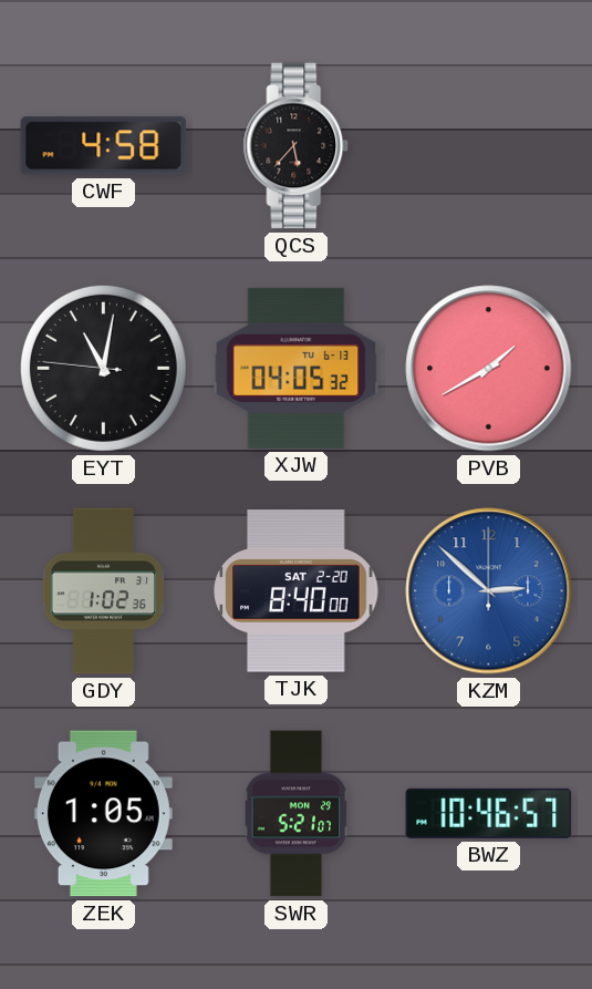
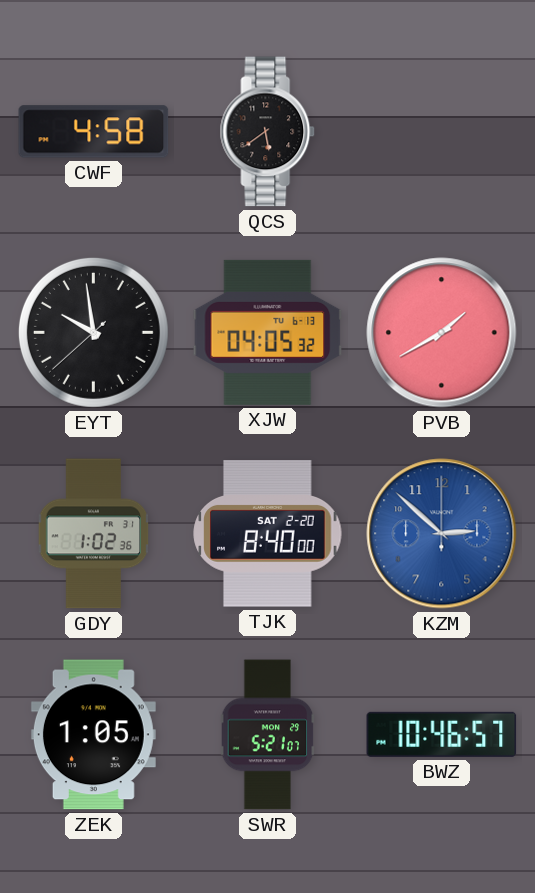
QCS: 5:37 -> 5:39
EYT: 11:01 -> 9:58
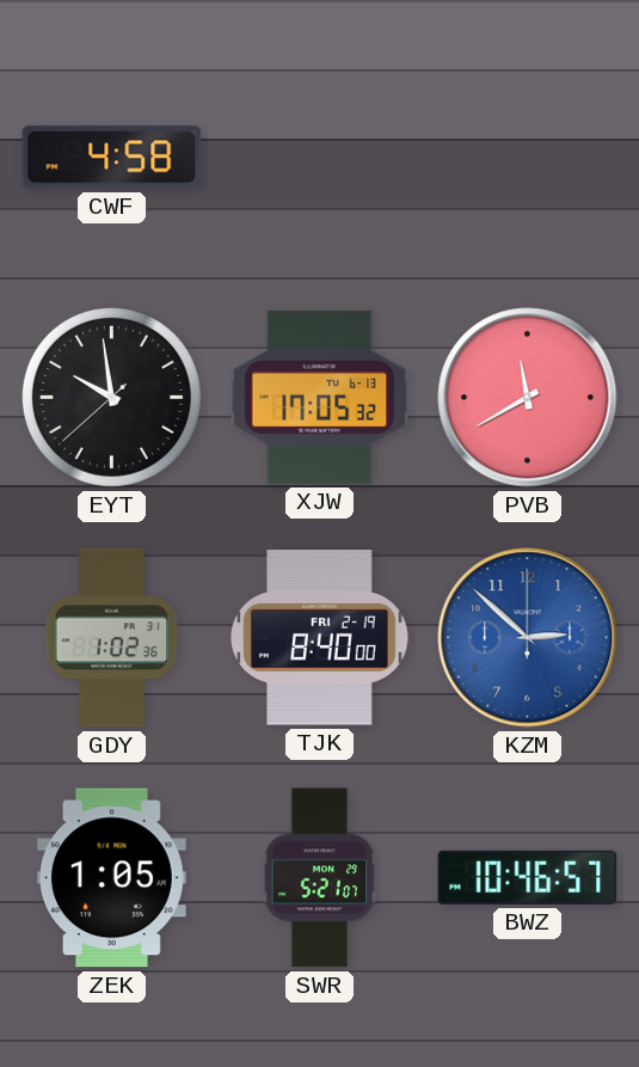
QCS: 5:39 -> none
XJW: 04:05 -> 17:05
PVB: 1:40 -> 11:40
TJK date: SAT 2-20 -> FRI 2-19
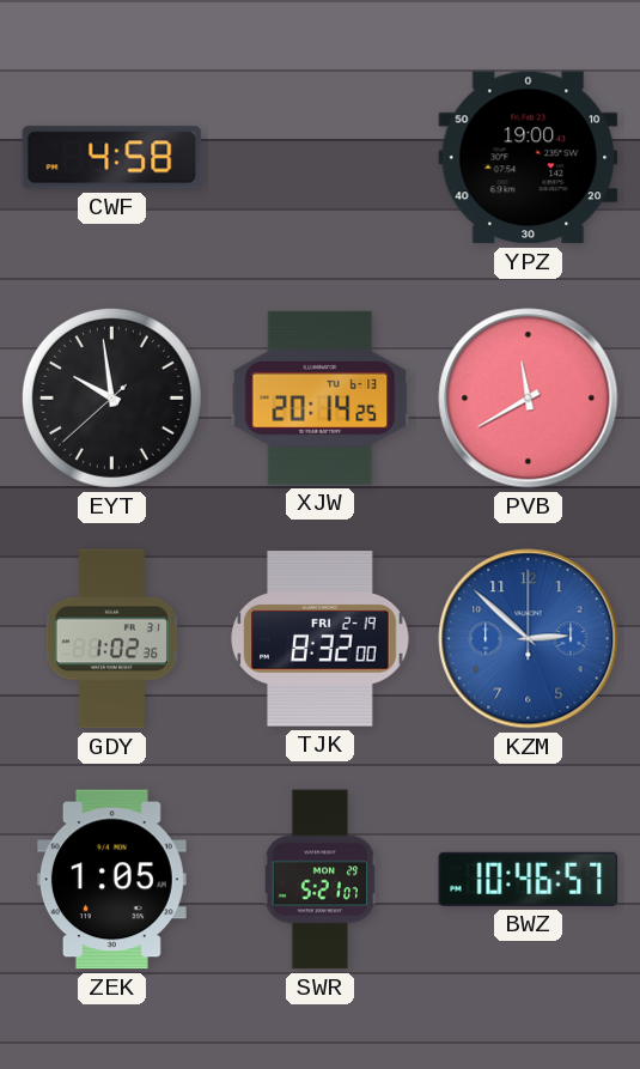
YPZ: none -> 19:00
XJW: 17:05 -> 20:14
TJK: 8:40 -> 8:32
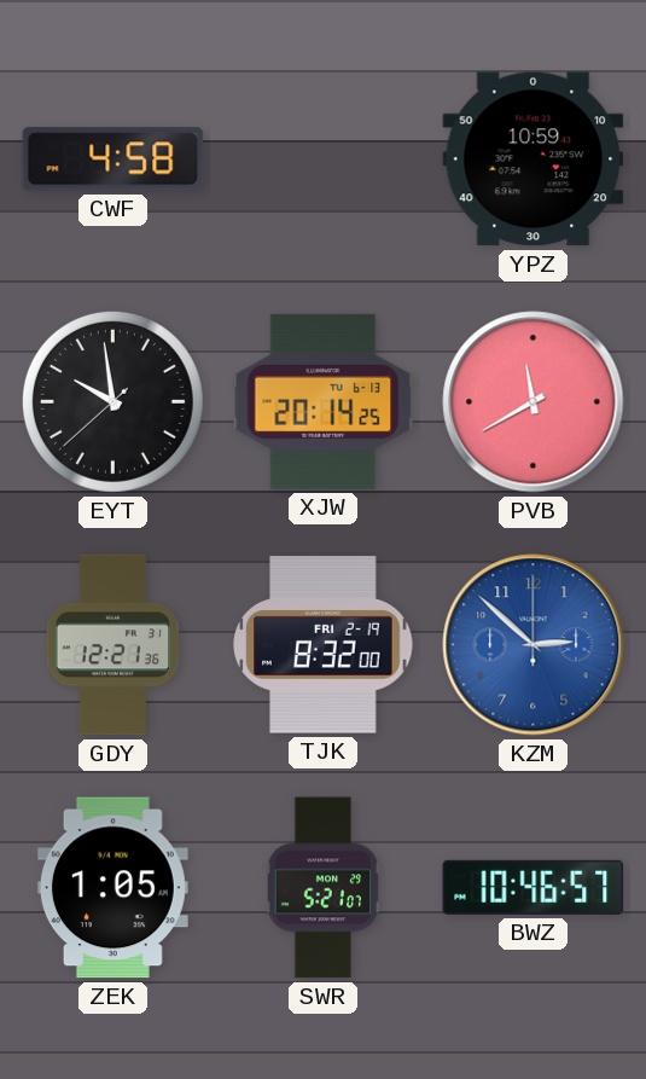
YPZ: 19:00 -> 10:59
GDY: 1:02 -> 12:21
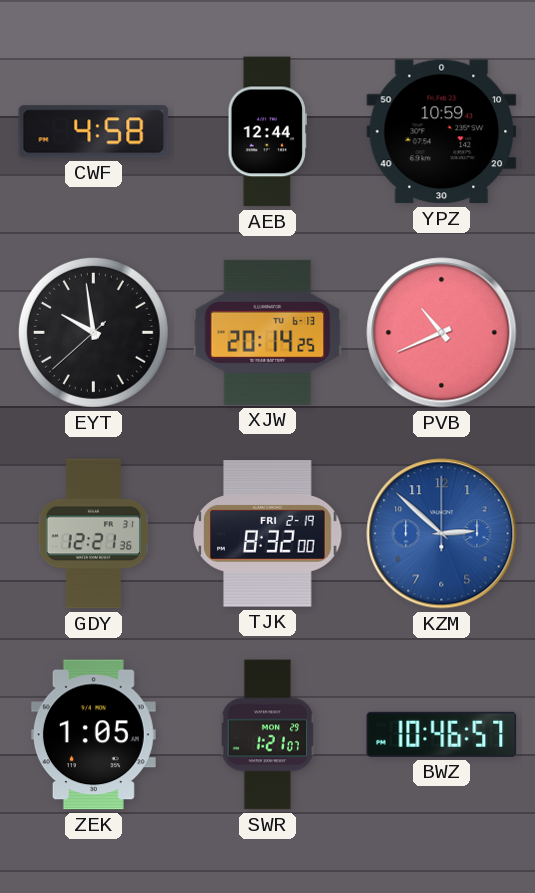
AEB: none -> 12:44
PVB: 11:40 -> 10:41
SWR: 5:21 -> 1:21
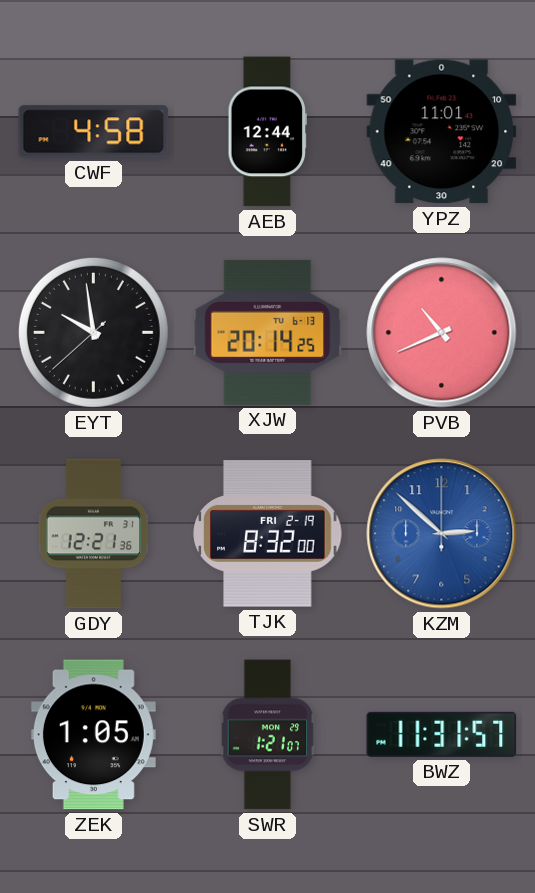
YPZ: 10:59 -> 11:01
BWZ: 10:46 -> 11:31
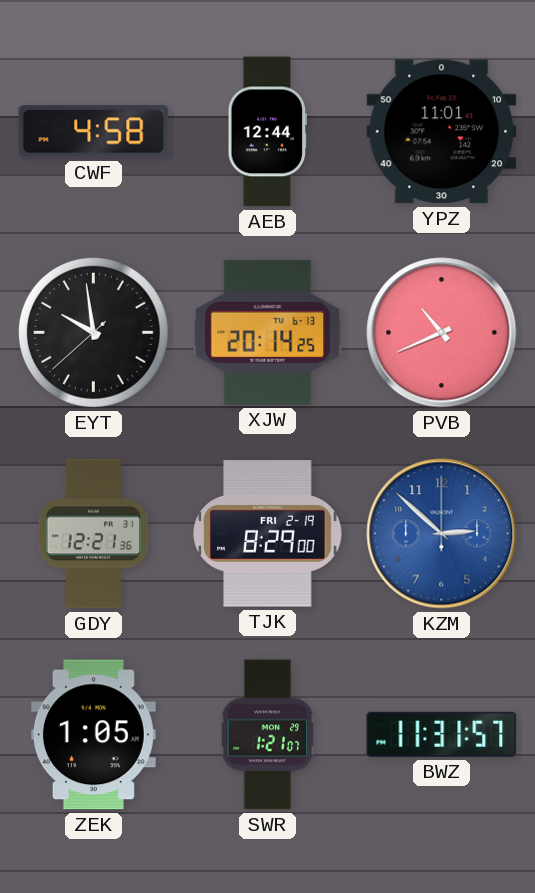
TJK: 8:32 -> 8:29
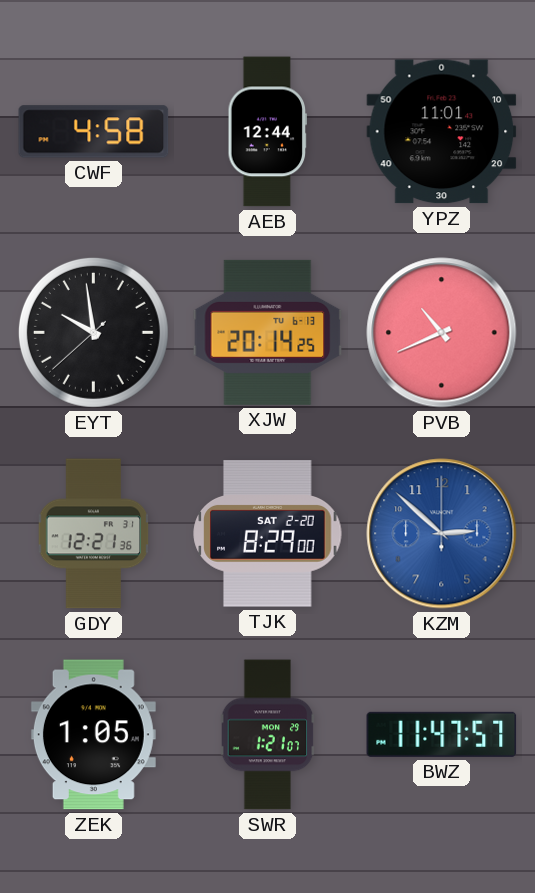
TJK date: FRI 2-19 -> SAT 2-20
BWZ: 11:31 -> 11:47
